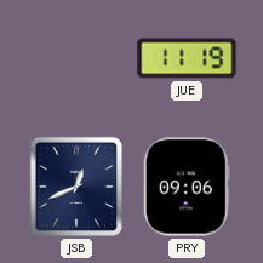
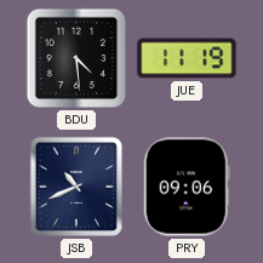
BDU: none -> 4:29
JSB: 12:41 -> 10:41
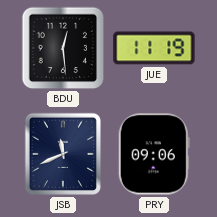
BDU: 4:29 -> 12:29
JSB: 10:41 -> 11:41
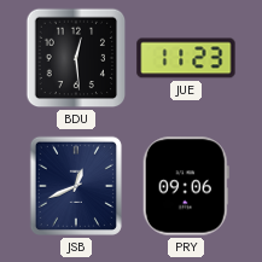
JUE: 11:19 -> 11:23
JSB: 11:41 -> 12:41
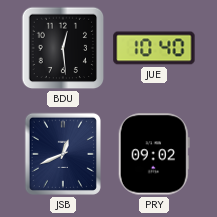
JUE: 11:23 -> 10:40
PRY: 09:06 -> 09:02
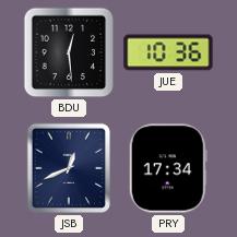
JUE: 10:40 -> 10:36
PRY: 09:02 -> 17:34
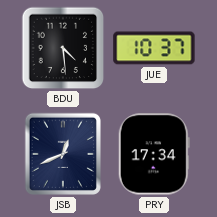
BDU: 12:29 -> 4:29
JUE: 10:36 -> 10:37
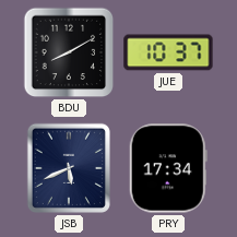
BDU: 4:29 -> 8:10
JSB: 12:41 -> 5:41
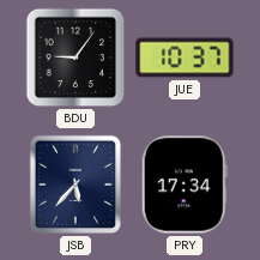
BDU: 8:10 -> 9:06
JSB: 5:41 -> 5:37
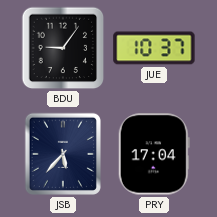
PRY: 17:34 -> 17:04
